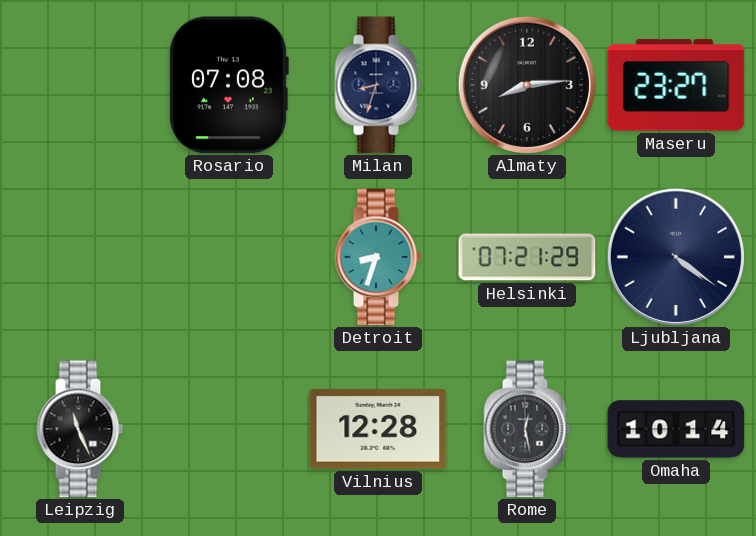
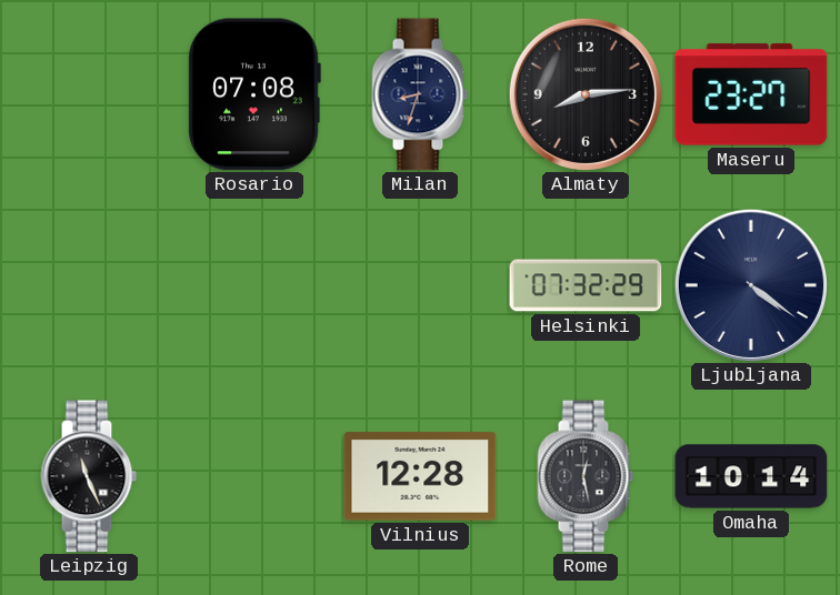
Detroit: 8:33 -> none
Helsinki: 07:21 -> 07:32
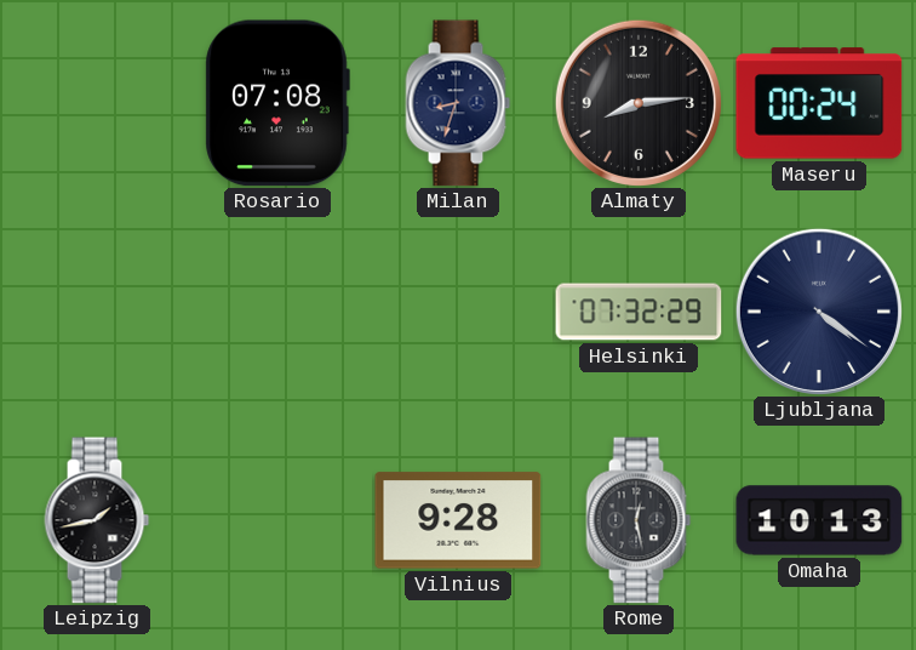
Maseru: 23:27 -> 00:24
Leipzig: 11:26 -> 1:43
Vilnius: 12:28 -> 9:28
Omaha: 10:14 -> 10:13
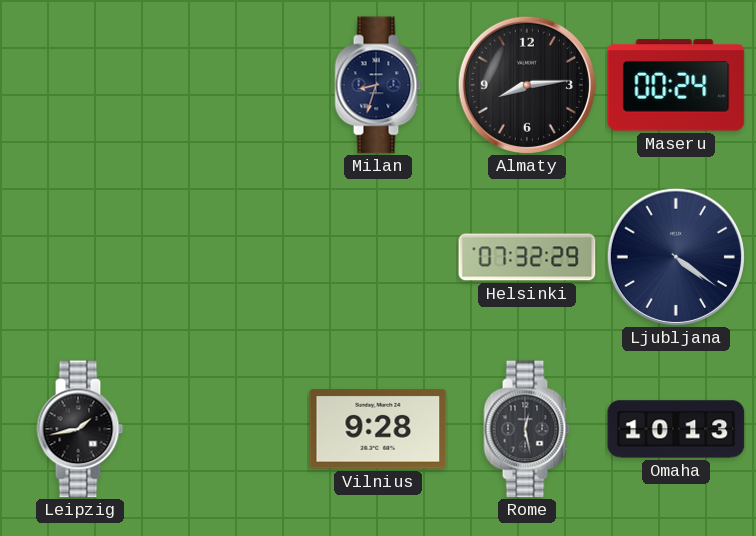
Rosario: 07:08 -> none
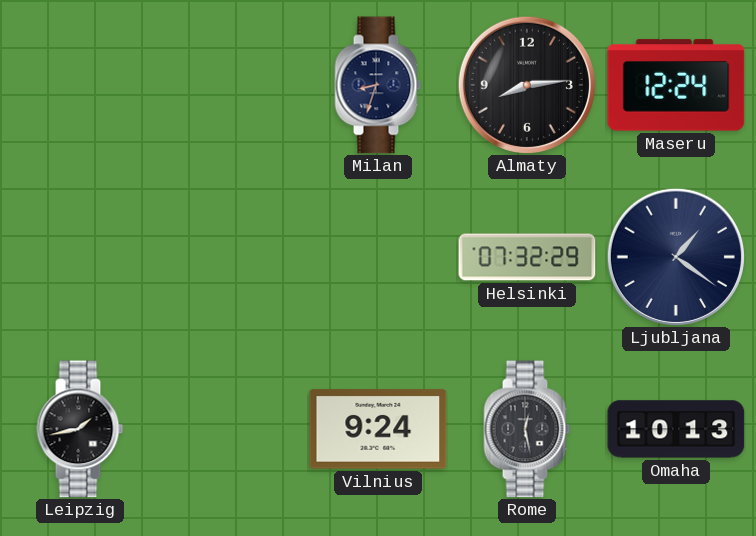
Maseru: 00:24 -> 12:24
Ljubljana: 4:21 -> 1:21
Vilnius: 9:28 -> 9:24
